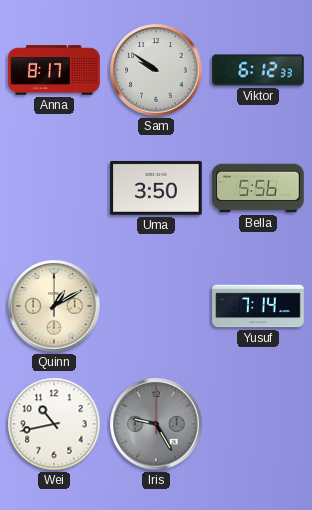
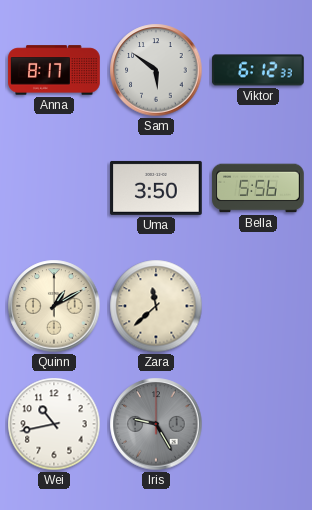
Sam: 9:51 -> 5:51
Zara: none -> 11:38
Yusuf: 7:14 -> none
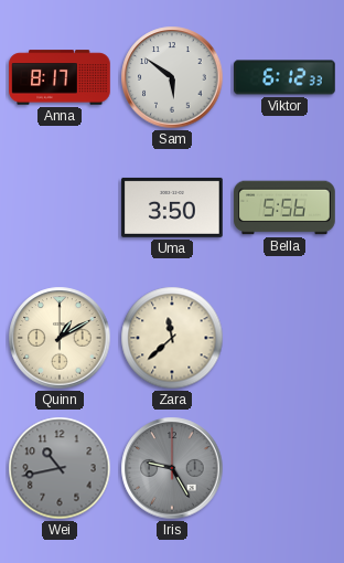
Wei dial: white -> grey
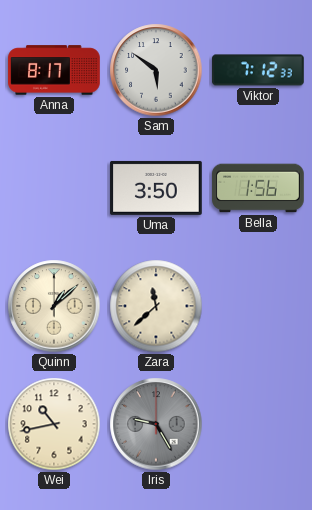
Viktor: 6:12 -> 7:12
Bella: 5:56 -> 1:56
Quinn: 1:10 -> 1:08
Wei dial: grey -> cream
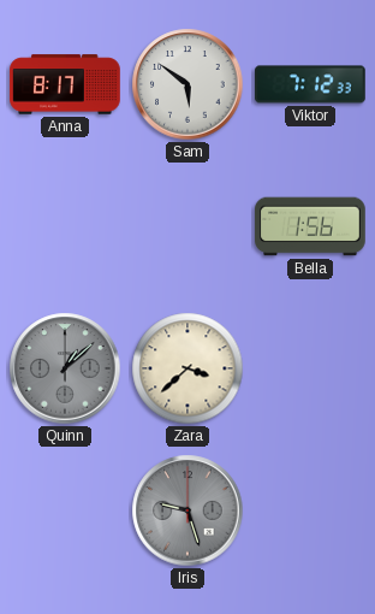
Uma: 3:50 -> none
Quinn dial: cream -> grey
Zara: 11:38 -> 3:38
Wei: 10:43 -> none
Iris: 9:25 -> 9:27
